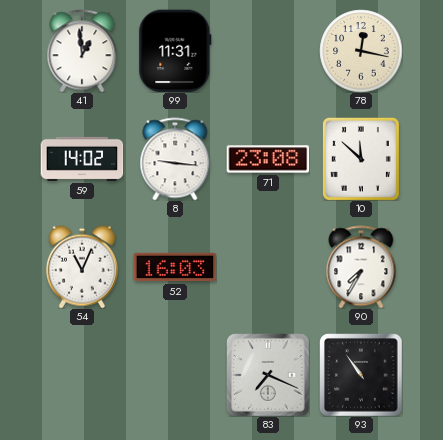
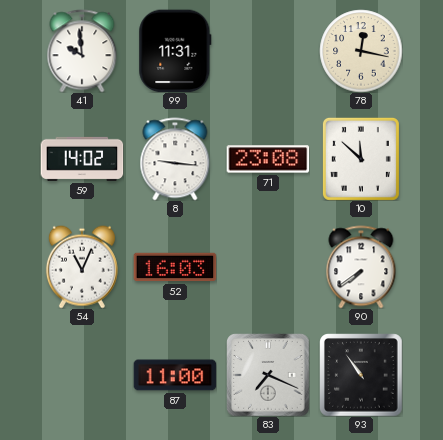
41: 12:59 -> 9:59
90: 7:35 -> 7:39
87: none -> 11:00
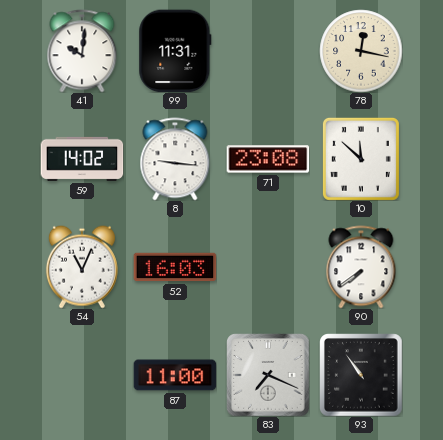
41: 9:59 -> 10:01
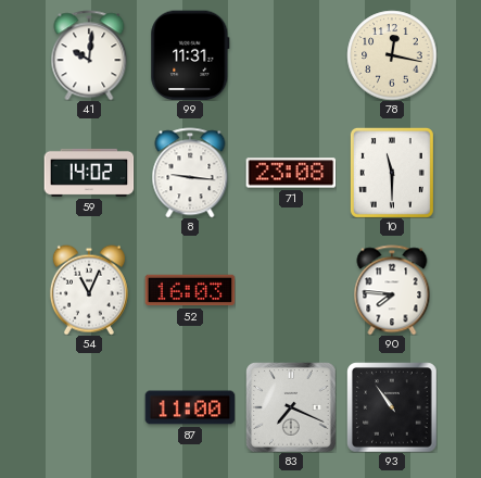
10: 11:52 -> 11:30
90: 7:39 -> 7:46
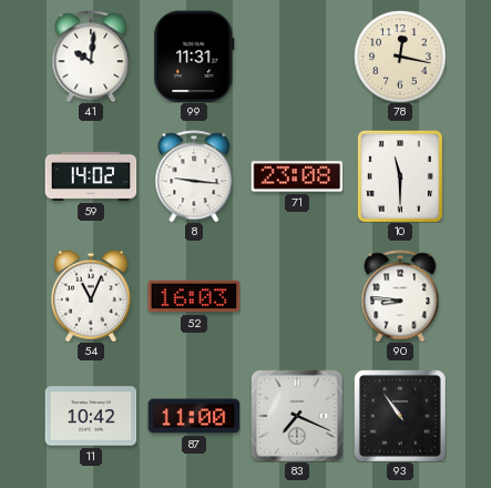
90: 7:46 -> 8:46
11: none -> 10:42
